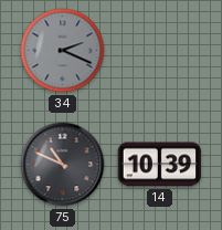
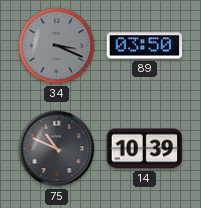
34: 2:19 -> 3:19
89: none -> 03:50
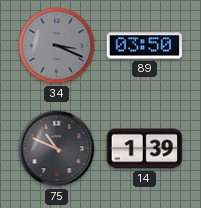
14: 10:39 -> 1:39
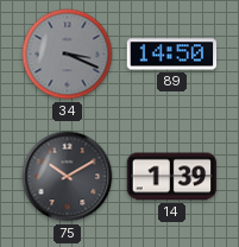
89: 03:50 -> 14:50
75: 10:49 -> 10:10
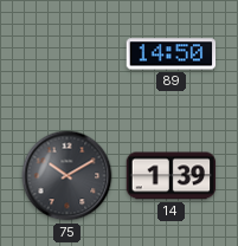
34: 3:19 -> none
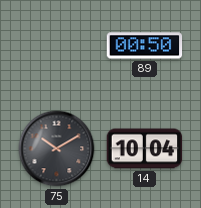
89: 14:50 -> 00:50
14: 1:39 -> 10:04
